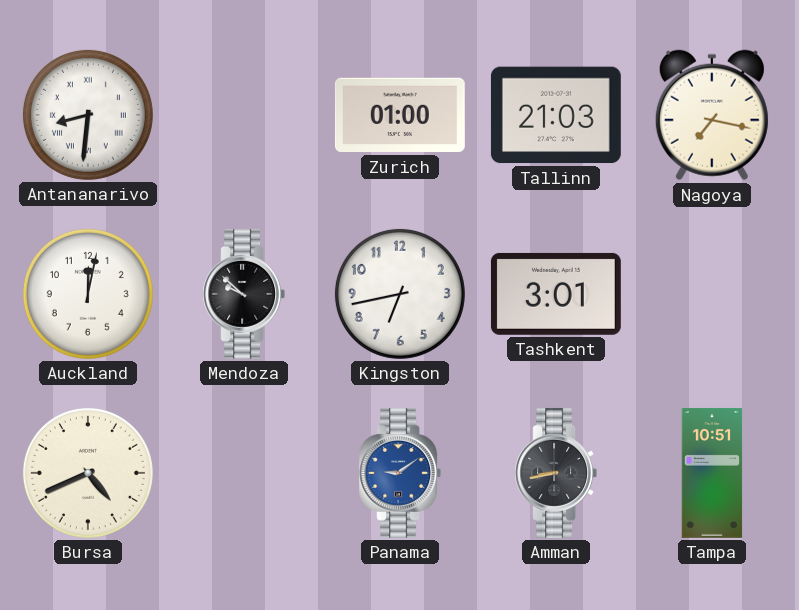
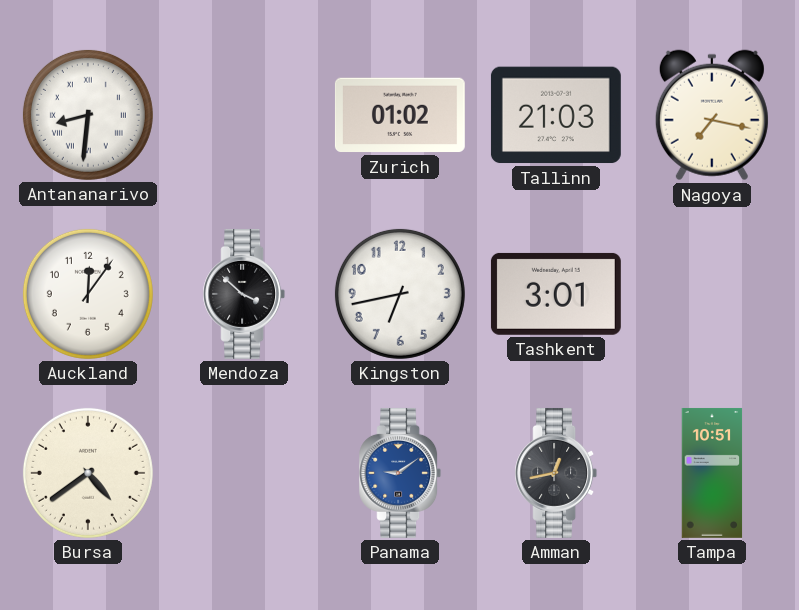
Zurich: 01:00 -> 01:02
Auckland: 12:02 -> 12:06
Mendoza: 9:52 -> 3:52
Bursa: 4:41 -> 4:39
Amman: 8:43 -> 12:43
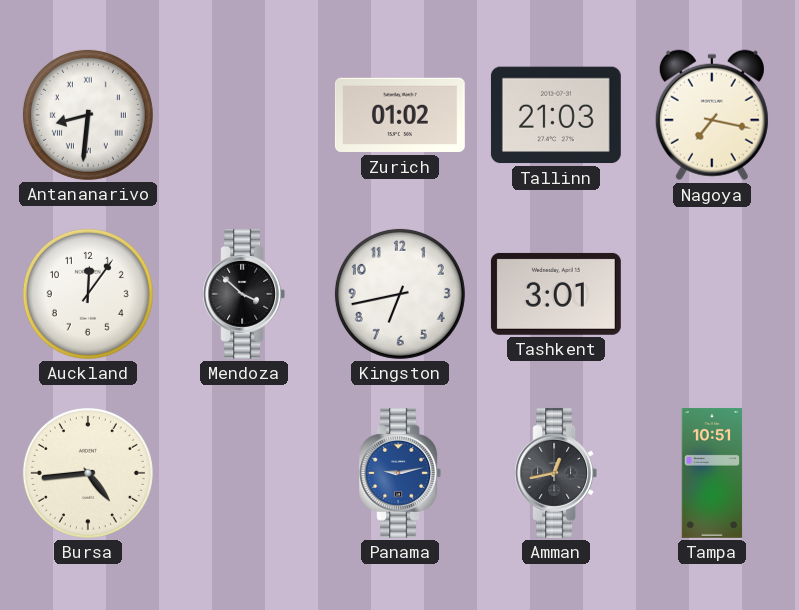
Bursa: 4:39 -> 4:44
Panama: 9:09 -> 9:13
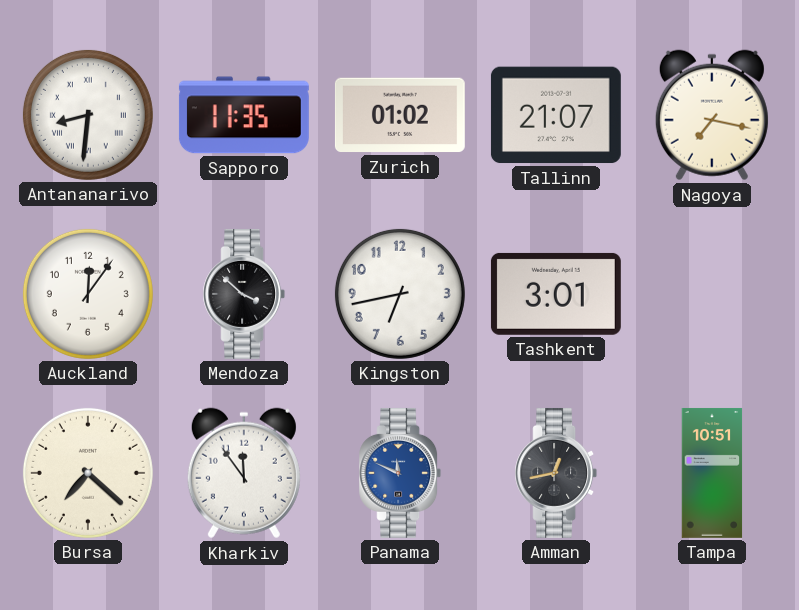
Sapporo: none -> 11:35
Tallinn: 21:03 -> 21:07
Bursa: 4:44 -> 7:22
Kharkiv: none -> 11:54
Panama: 9:13 -> 11:49
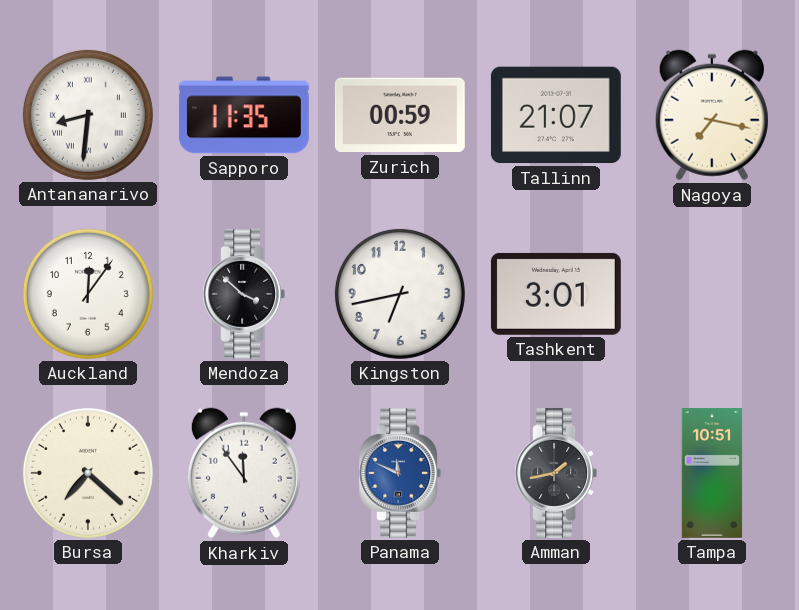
Zurich: 01:02 -> 00:59
Amman: 12:43 -> 1:43
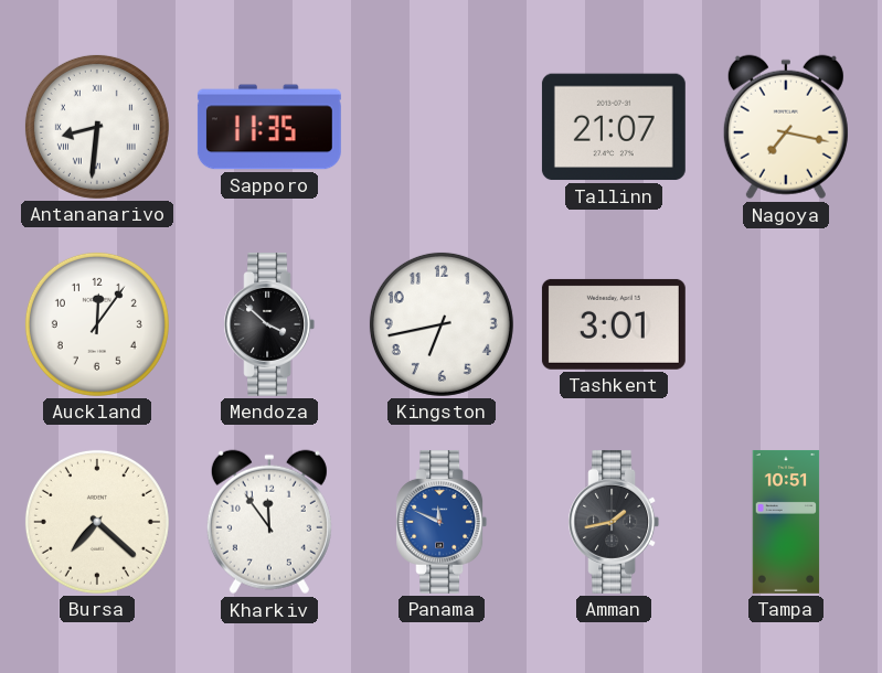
Zurich: 00:59 -> none
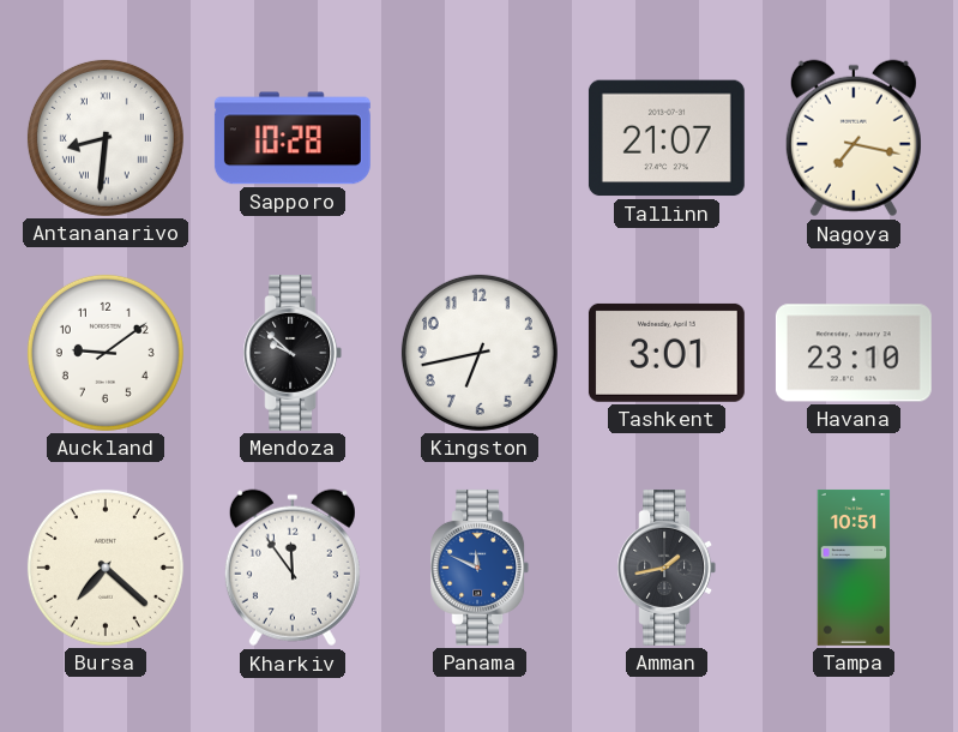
Sapporo: 11:35 -> 10:28
Auckland: 12:06 -> 9:09
Mendoza: 3:52 -> 9:52
Havana: none -> 23:10
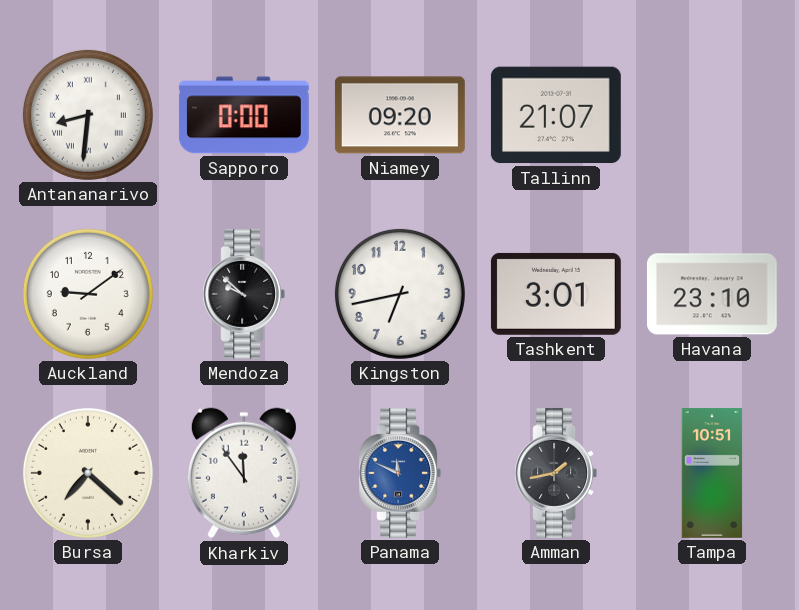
Sapporo: 10:28 -> 0:00
Niamey: none -> 09:20
Nagoya: 7:17 -> none
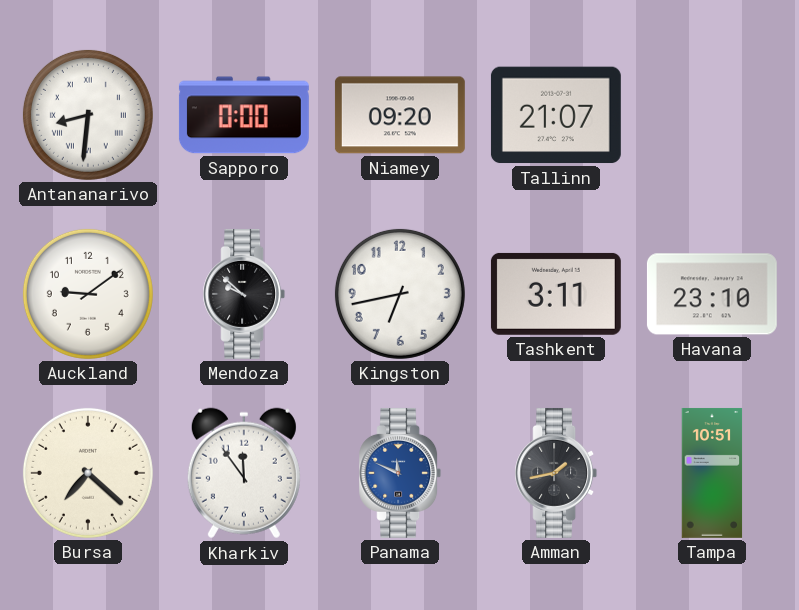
Tashkent: 3:01 -> 3:11
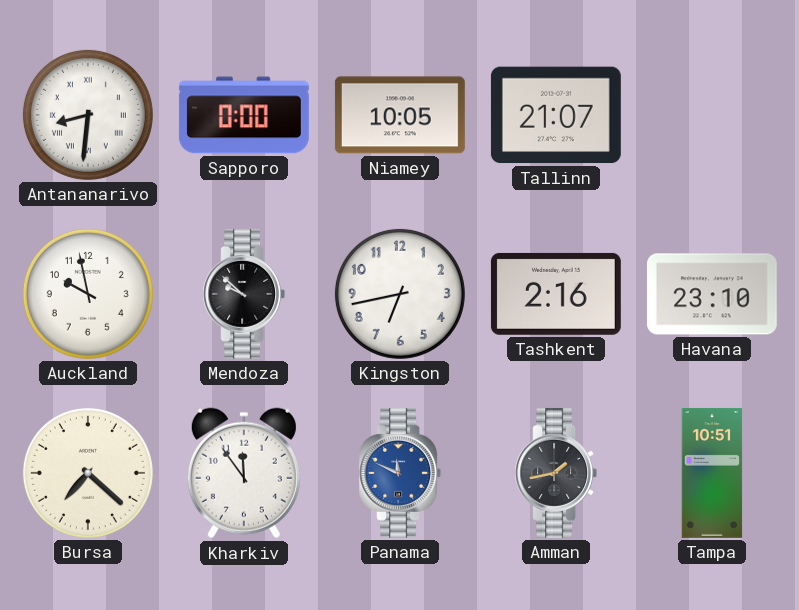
Niamey: 09:20 -> 10:05
Auckland: 9:09 -> 9:58
Tashkent: 3:11 -> 2:16
